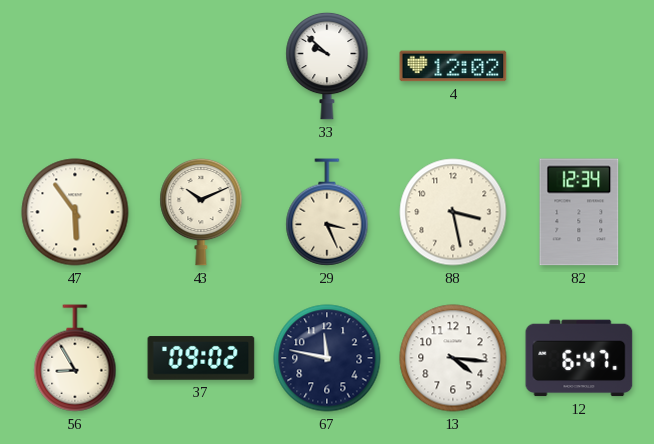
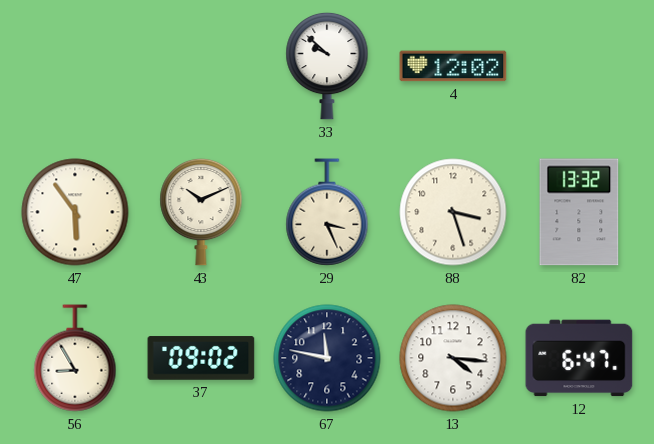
88: 3:28 -> 3:27
82: 12:34 -> 13:32
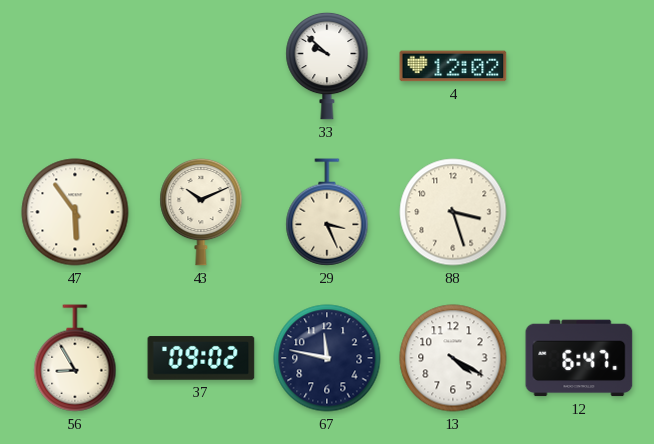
82: 13:32 -> none
13: 4:16 -> 4:20
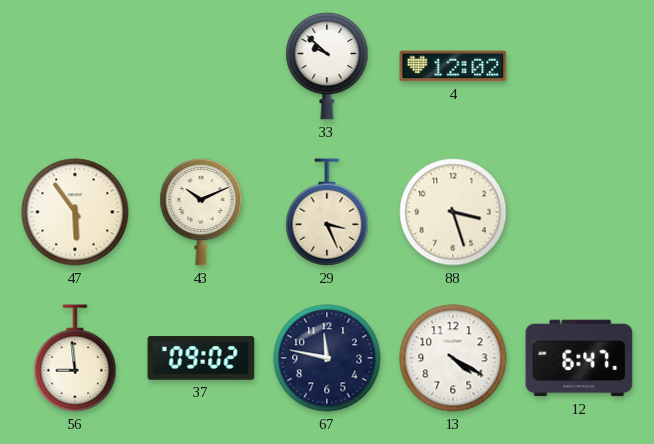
56: 8:55 -> 8:59
